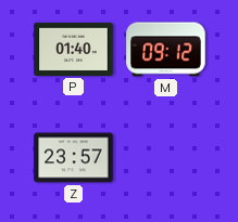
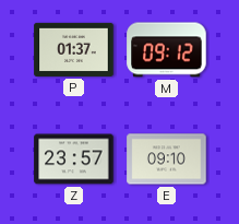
P: 01:40 -> 01:37
E: none -> 09:10
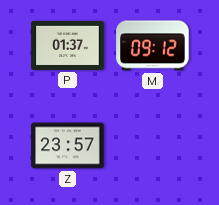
E: 09:10 -> none
